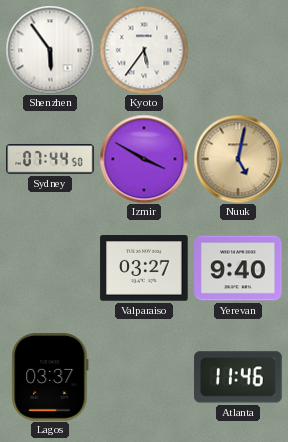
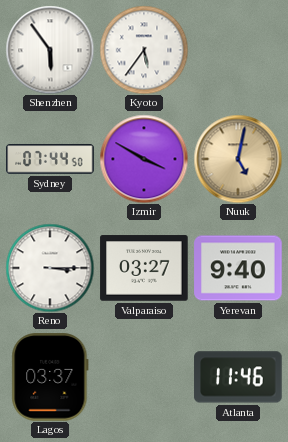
Reno: none -> 3:15
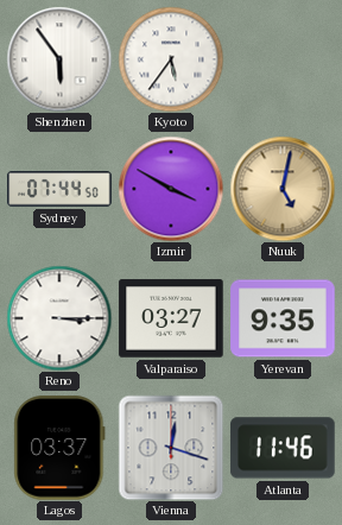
Yerevan: 9:40 -> 9:35
Vienna: none -> 12:18
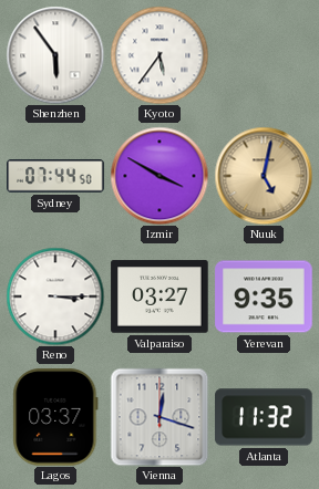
Atlanta: 11:46 -> 11:32
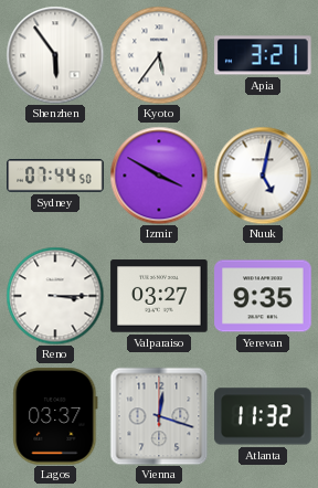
Apia: none -> 3:21
Nuuk dial: champagne -> white
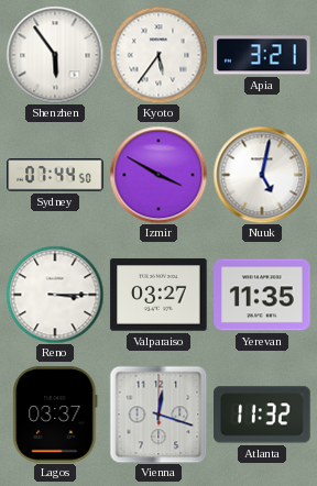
Yerevan: 9:35 -> 11:35
